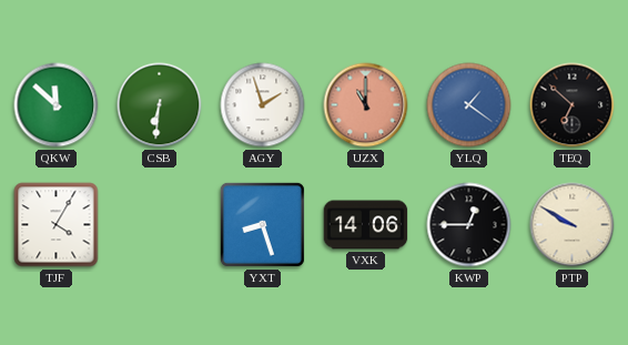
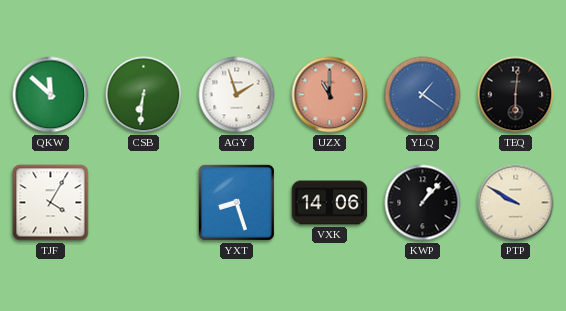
TEQ: 6:52 -> 6:01
KWP: 12:45 -> 1:07
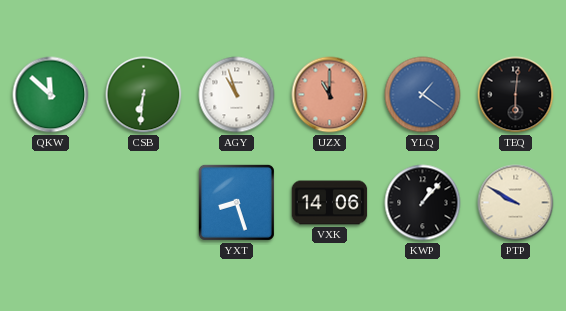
AGY: 1:57 -> 10:57
TJF: 4:05 -> none
